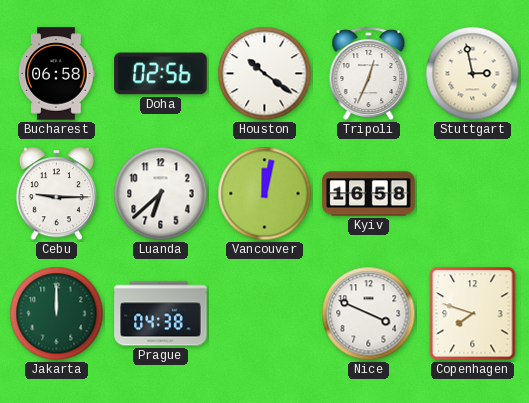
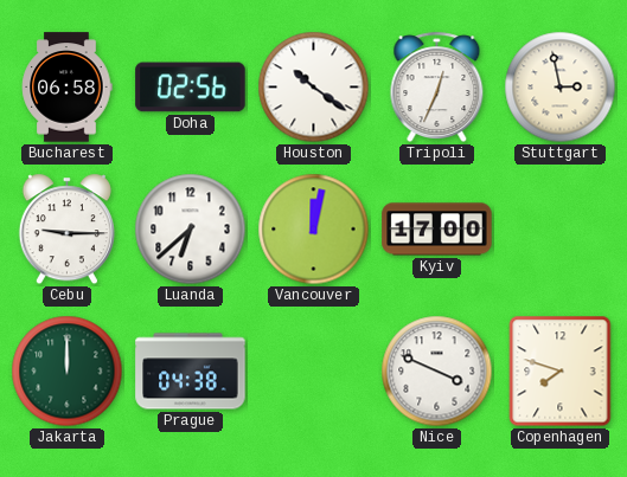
Kyiv: 16:58 -> 17:00
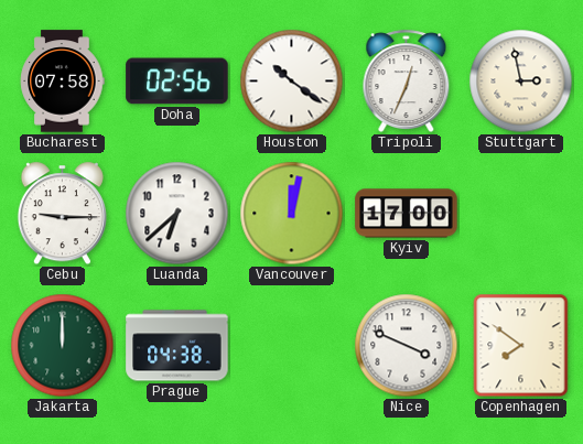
Bucharest: 06:58 -> 07:58
Copenhagen: 7:48 -> 7:51
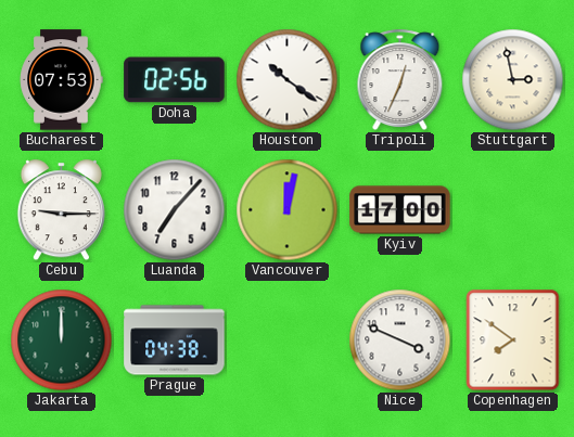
Bucharest: 07:58 -> 07:53
Luanda: 6:38 -> 7:07
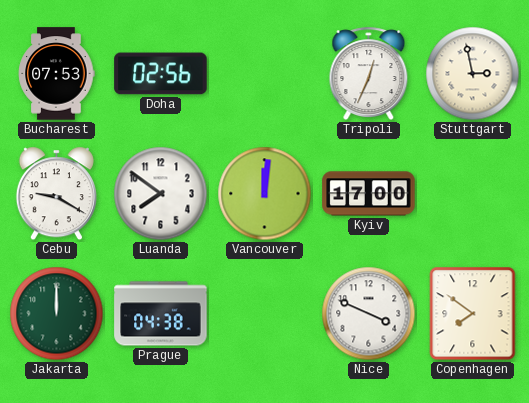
Houston: 10:21 -> none
Cebu: 9:15 -> 9:20
Luanda: 7:07 -> 7:51
Vancouver: 12:02 -> 12:01
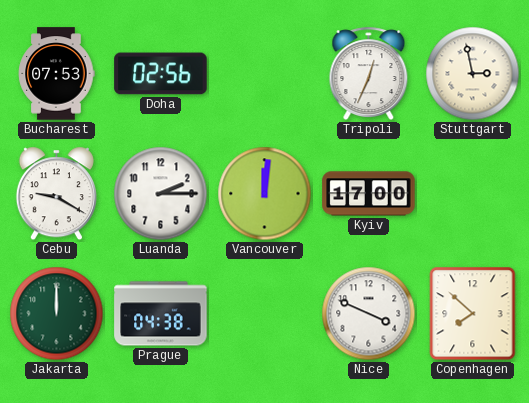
Luanda: 7:51 -> 2:15
Copenhagen: 7:51 -> 7:52
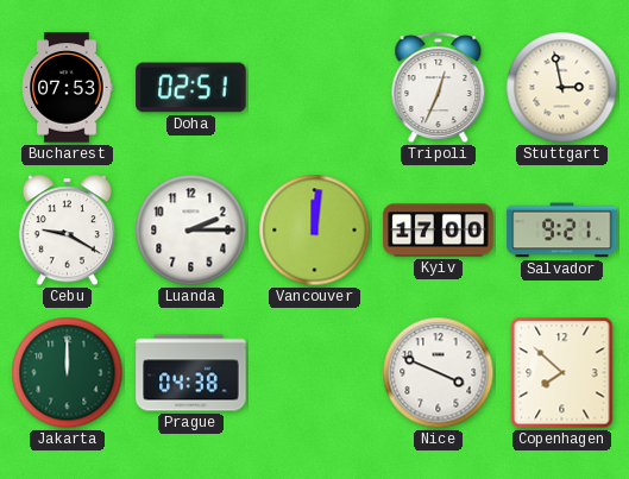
Doha: 02:56 -> 02:51
Salvador: none -> 9:21
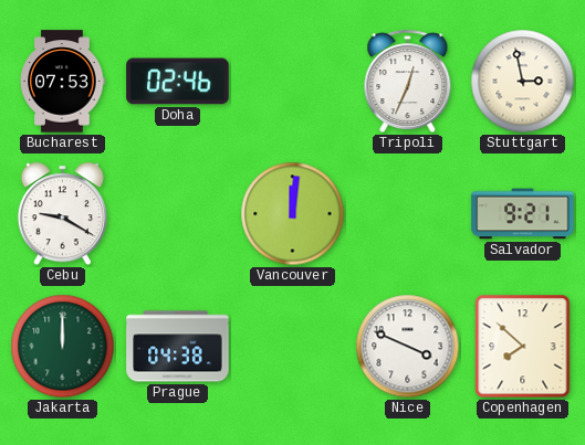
Doha: 02:51 -> 02:46
Luanda: 2:15 -> none
Kyiv: 17:00 -> none
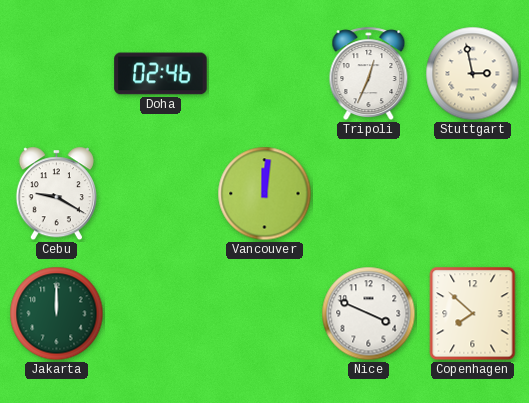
Bucharest: 07:53 -> none
Salvador: 9:21 -> none
Prague: 04:38 -> none
